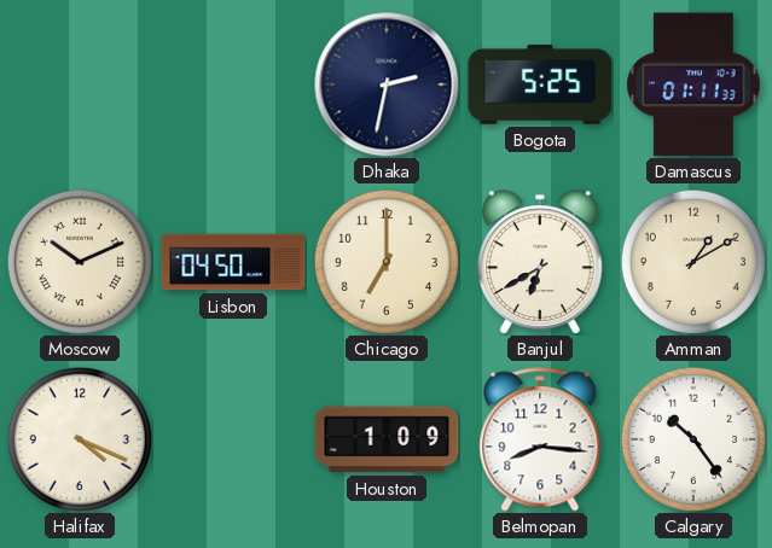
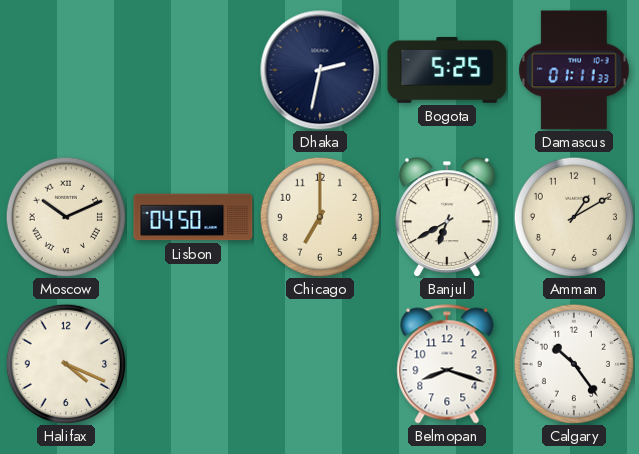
Houston: 1:09 -> none
Belmopan: 8:16 -> 8:18
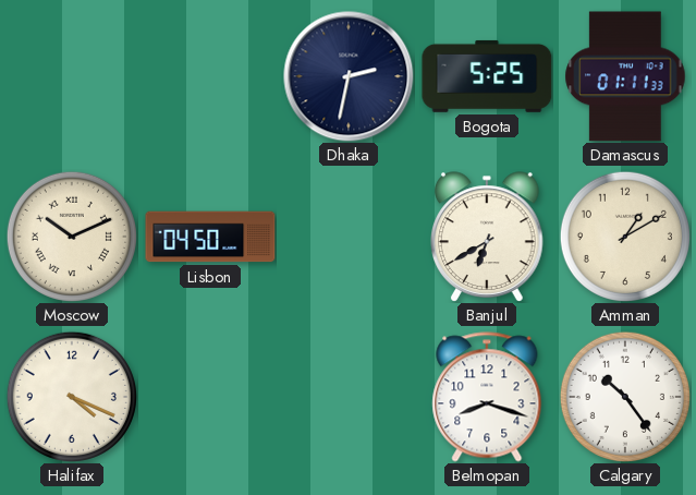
Chicago: 7:00 -> none
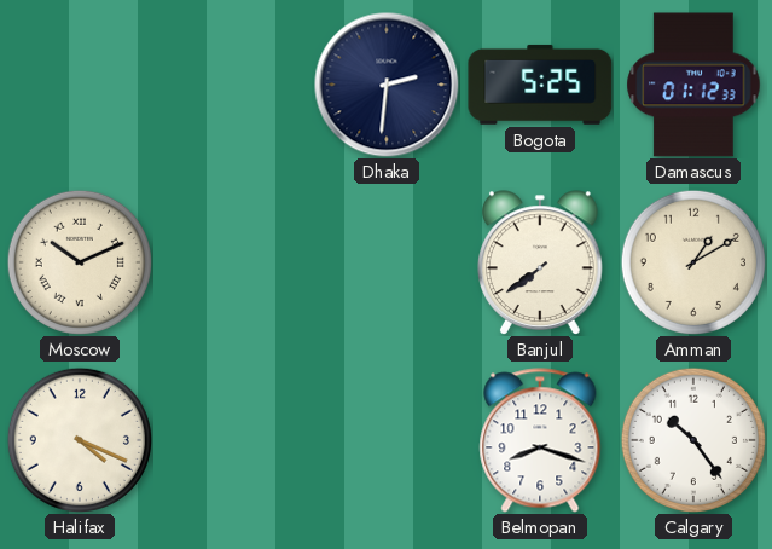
Dhaka: 2:32 -> 2:31
Damascus: 01:11 -> 01:12
Lisbon: 04:50 -> none
Banjul: 6:40 -> 7:39
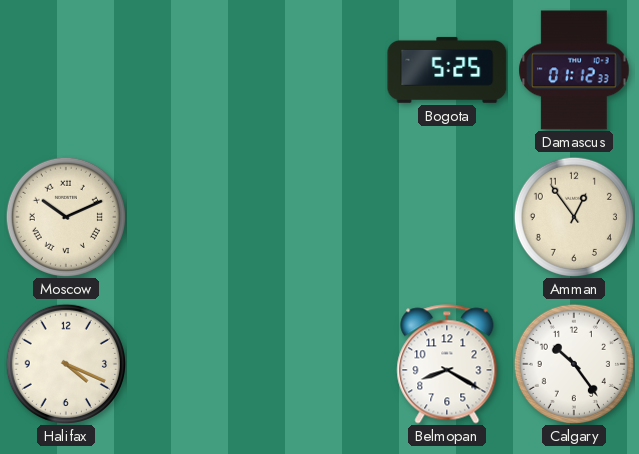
Dhaka: 2:31 -> none
Banjul: 7:39 -> none
Amman: 1:10 -> 12:54
Belmopan: 8:18 -> 8:20
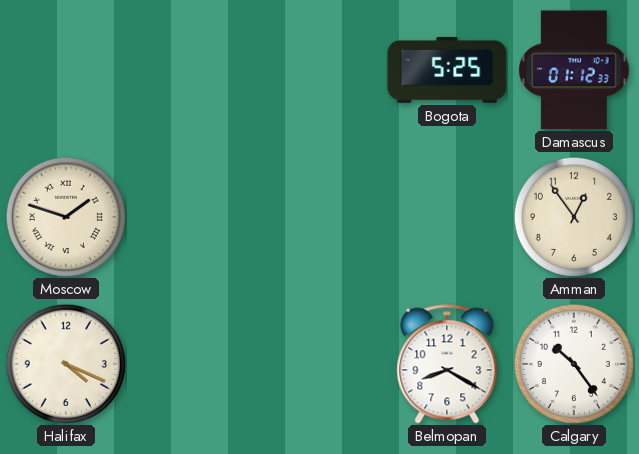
Moscow: 10:11 -> 1:48
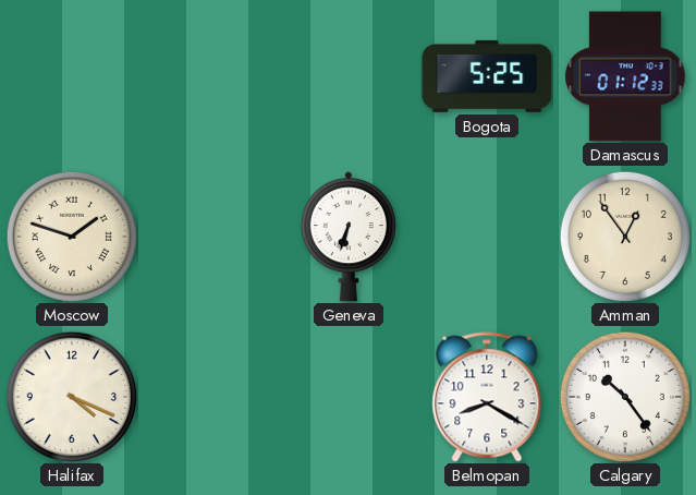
Geneva: none -> 6:33
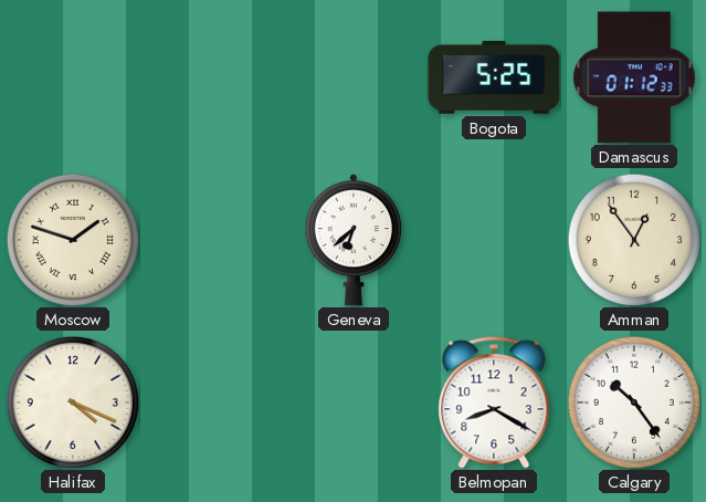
Geneva: 6:33 -> 6:38
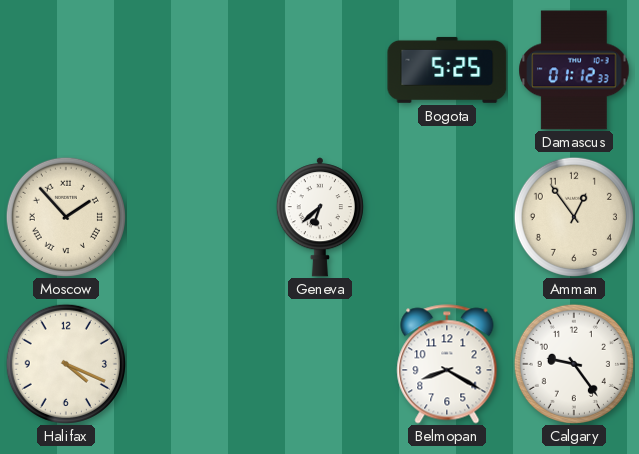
Moscow: 1:48 -> 1:53
Calgary: 10:24 -> 9:24
